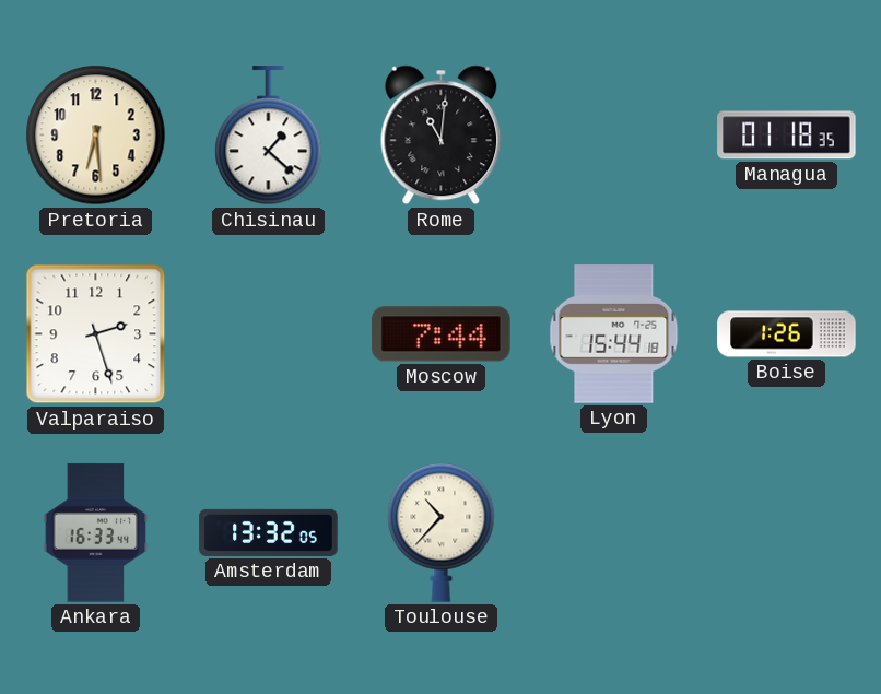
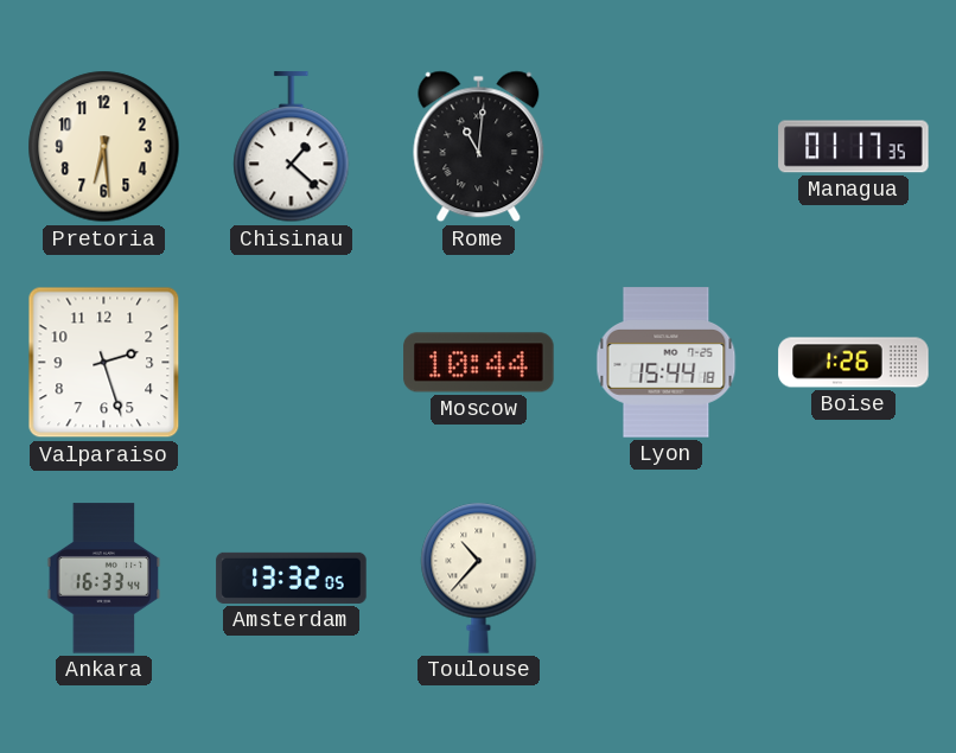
Managua: 01:18 -> 01:17
Moscow: 7:44 -> 10:44
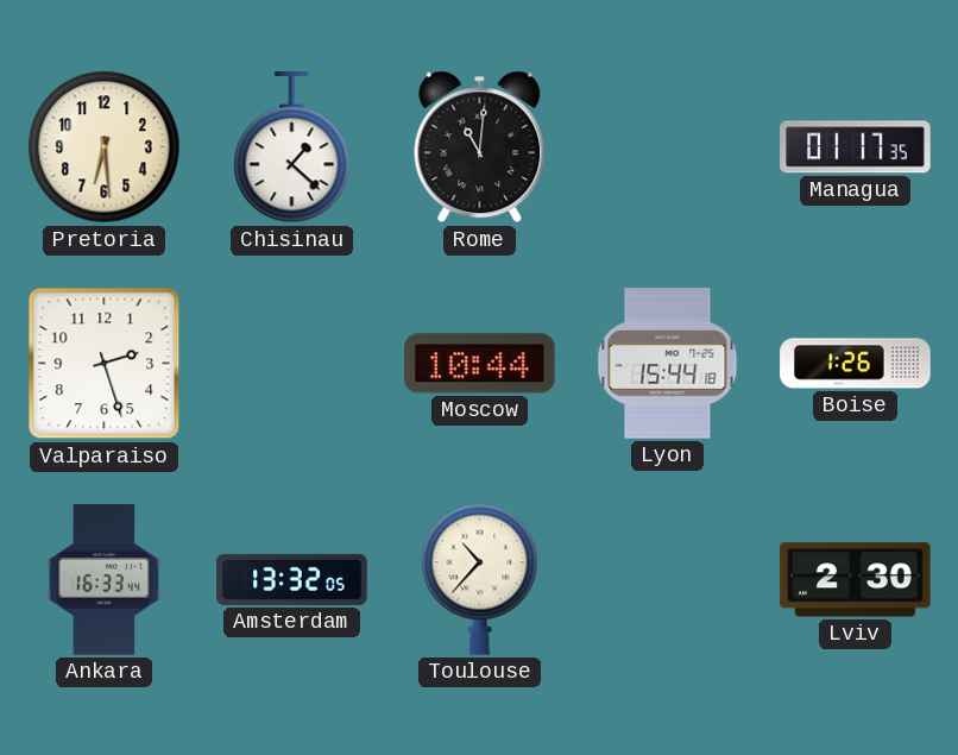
Lviv: none -> 2:30
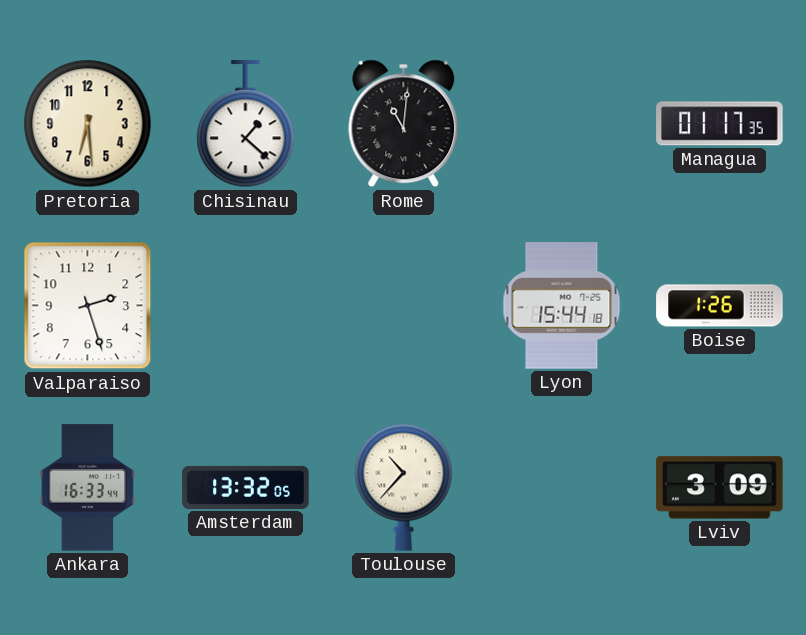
Moscow: 10:44 -> none
Lviv: 2:30 -> 3:09
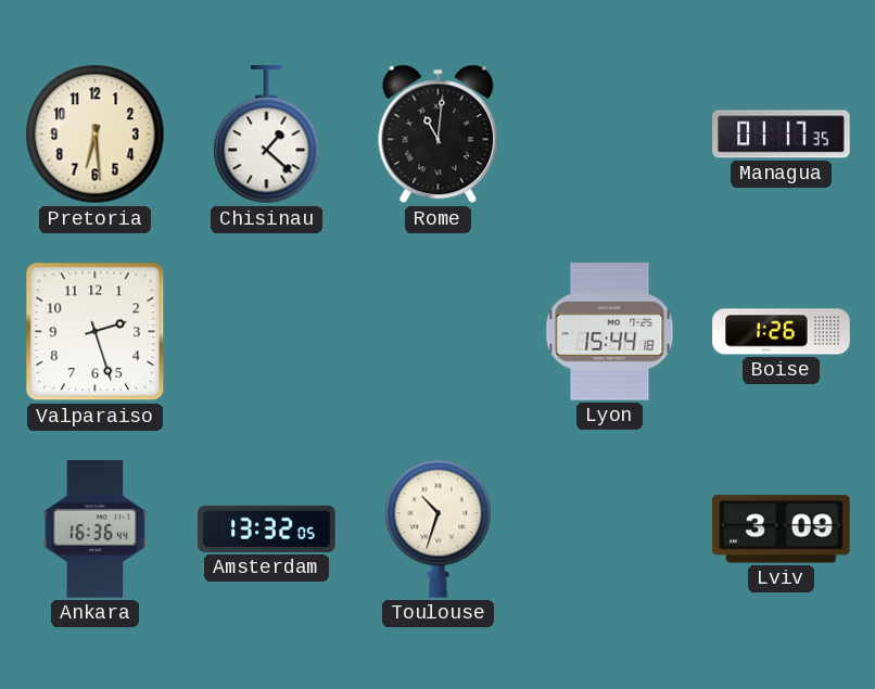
Ankara: 16:33 -> 16:36
Toulouse: 10:37 -> 10:33
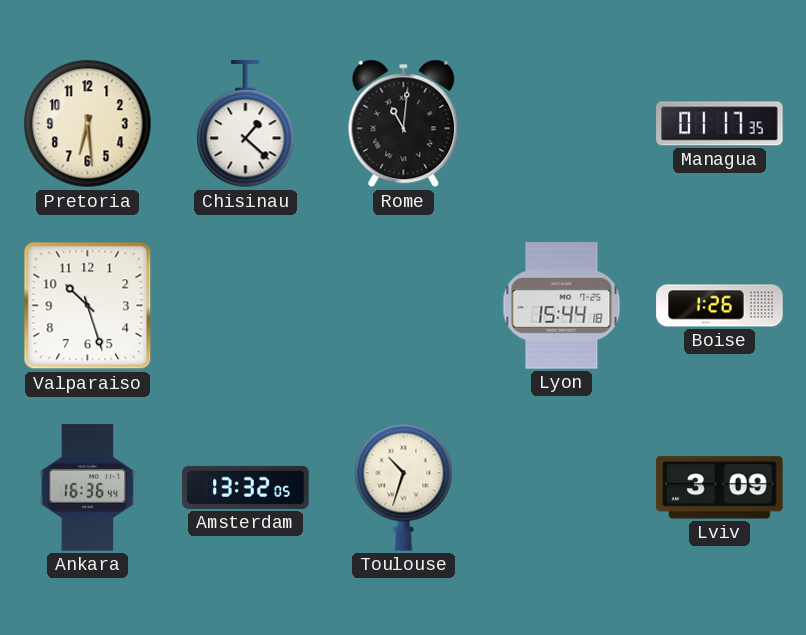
Valparaiso: 2:27 -> 10:27
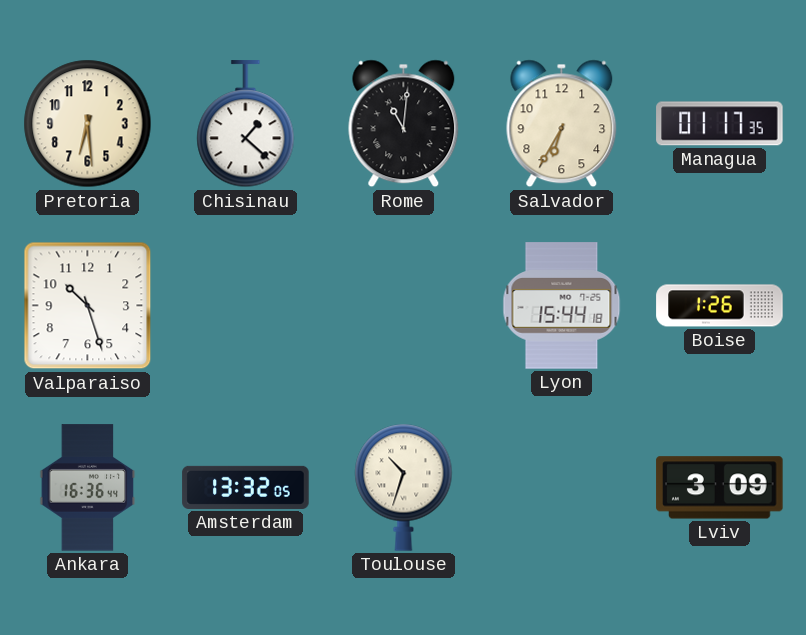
Salvador: none -> 6:35
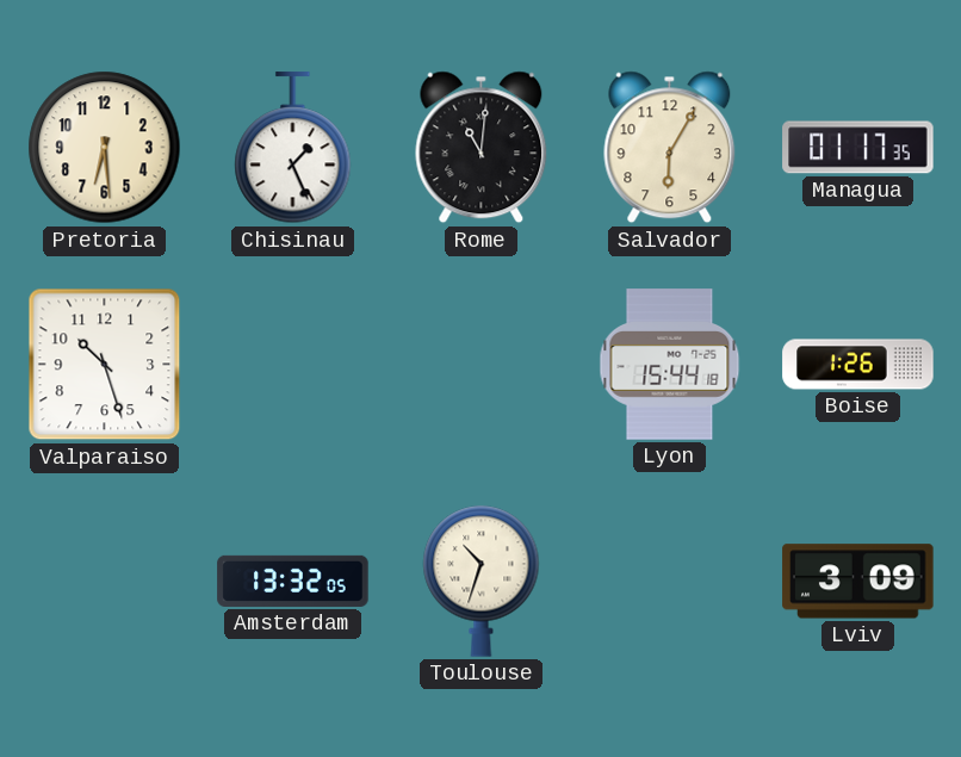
Chisinau: 1:22 -> 1:26
Salvador: 6:35 -> 6:05
Ankara: 16:36 -> none
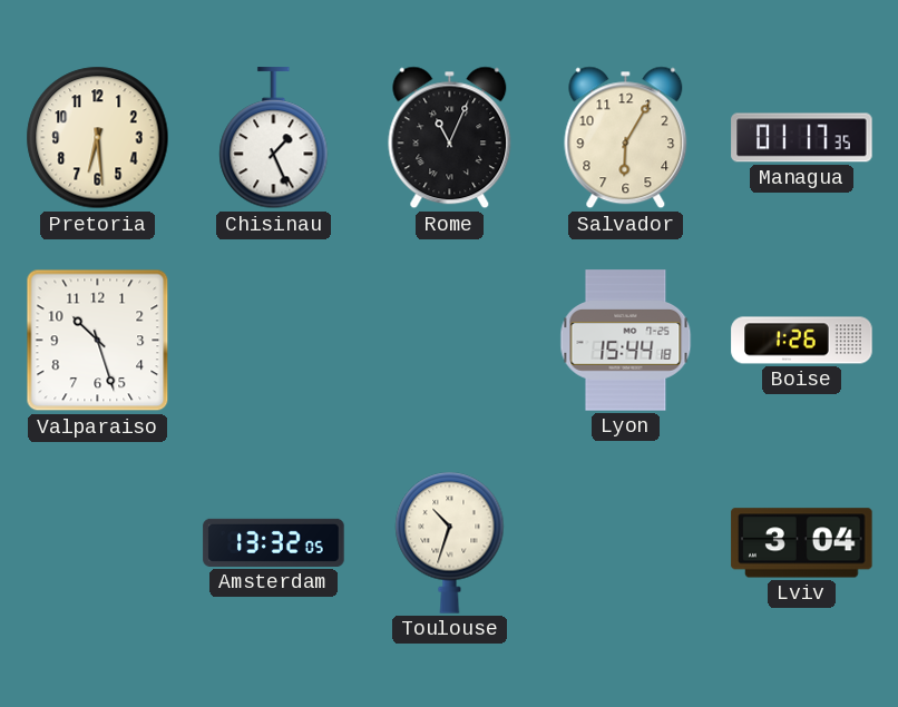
Rome: 11:01 -> 11:04
Lviv: 3:09 -> 3:04
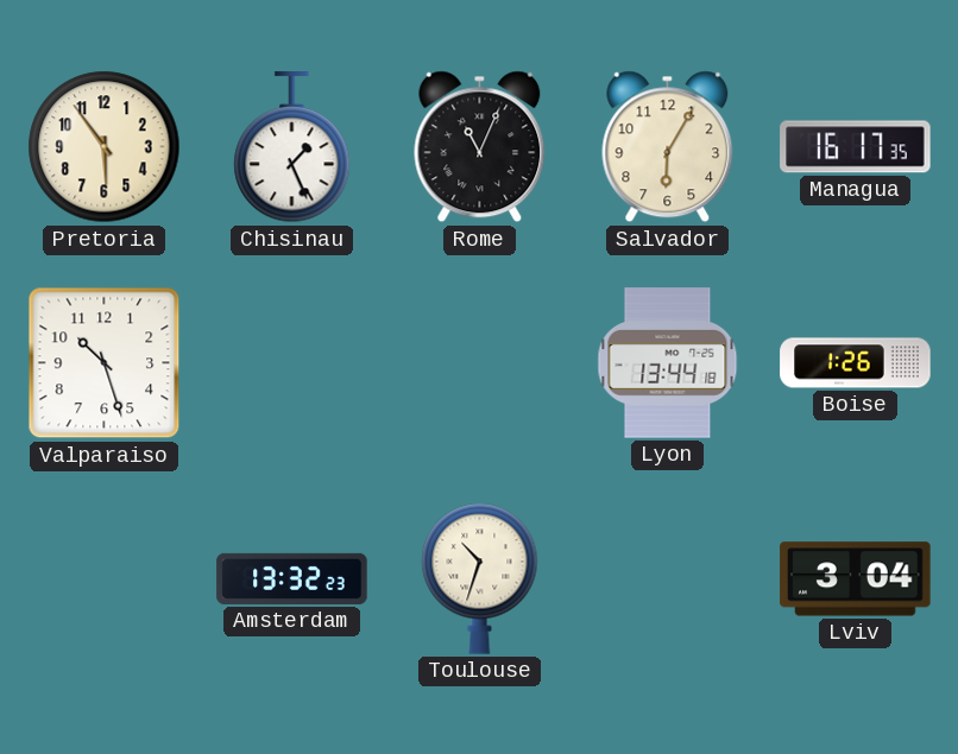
Pretoria: 6:29 -> 5:54
Managua: 01:17 -> 16:17
Lyon: 15:44 -> 13:44
Amsterdam: 13:32:05 -> 13:32:23
